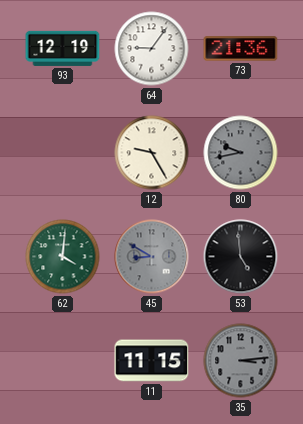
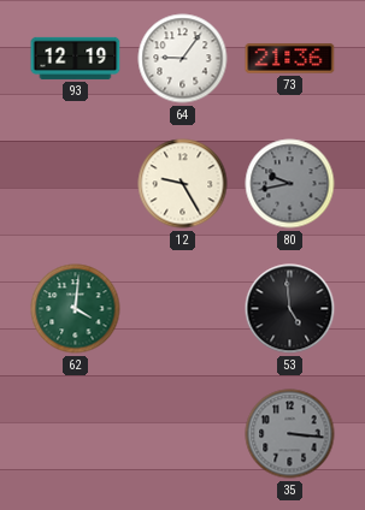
45: 8:50 -> none
11: 11:15 -> none
35: 3:14 -> 3:16
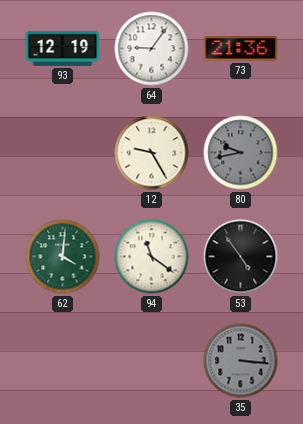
94: none -> 11:21
53: 4:59 -> 4:54
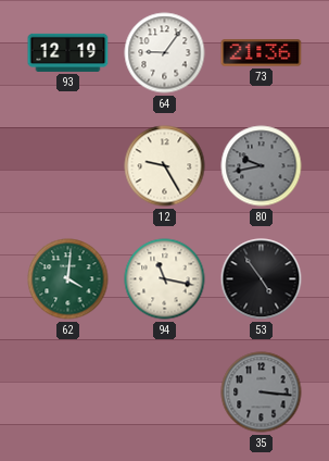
94: 11:21 -> 11:17
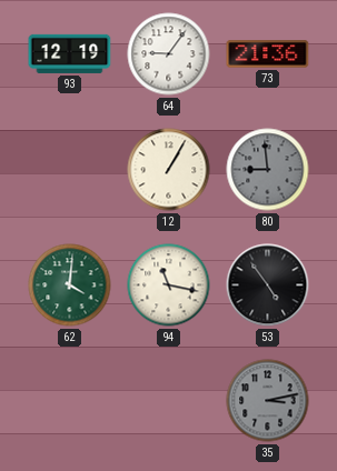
12: 9:25 -> 1:05
80: 9:43 -> 8:59
35: 3:16 -> 3:13
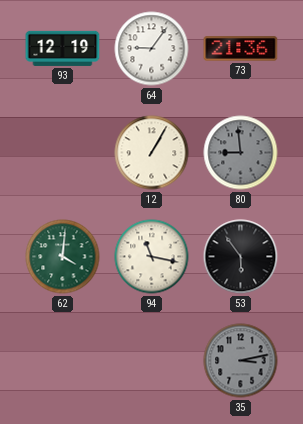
53: 4:54 -> 5:54
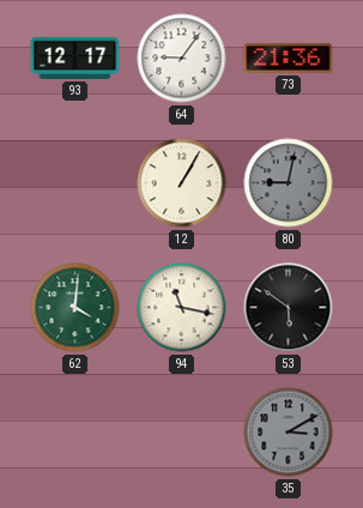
93: 12:19 -> 12:17
80: 8:59 -> 9:02
53: 5:54 -> 5:51
35: 3:13 -> 3:10
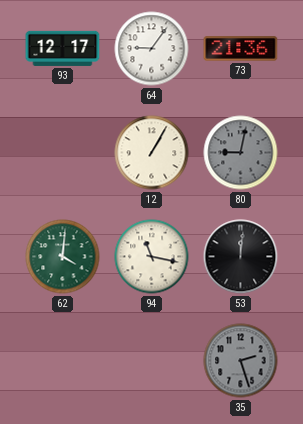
53: 5:51 -> 12:01
35: 3:10 -> 2:27
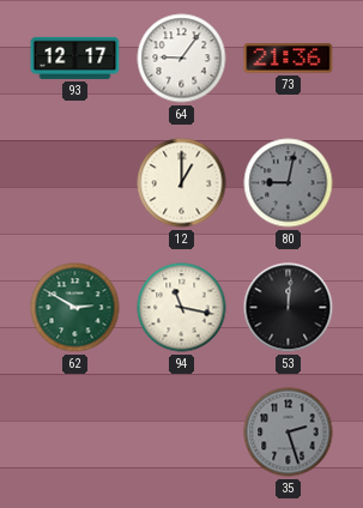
12: 1:05 -> 1:00
62: 4:01 -> 2:50
